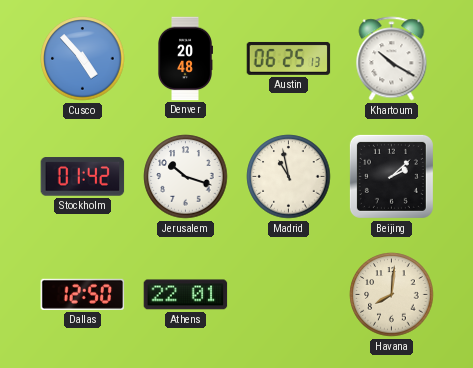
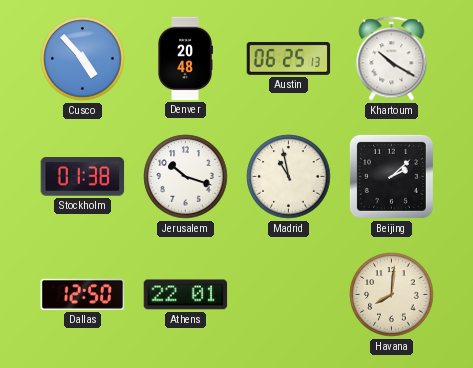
Stockholm: 01:42 -> 01:38
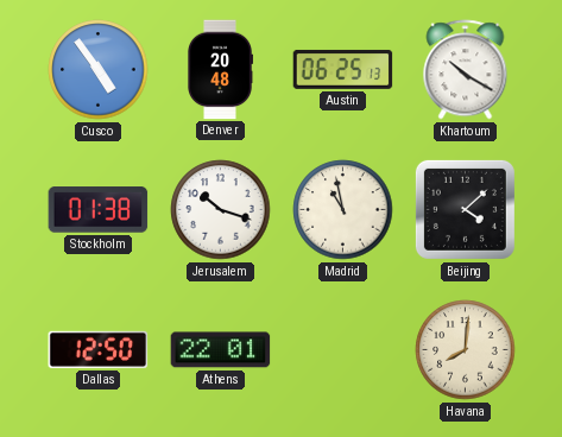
Cusco: 4:53 -> 4:54
Beijing: 2:08 -> 4:08
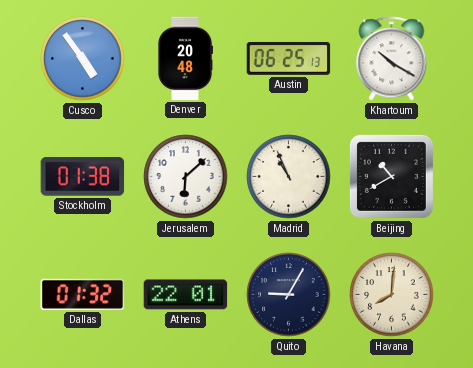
Jerusalem: 10:18 -> 6:08
Madrid: 10:58 -> 10:56
Beijing: 4:08 -> 10:40
Dallas: 12:50 -> 01:32
Quito: none -> 9:05
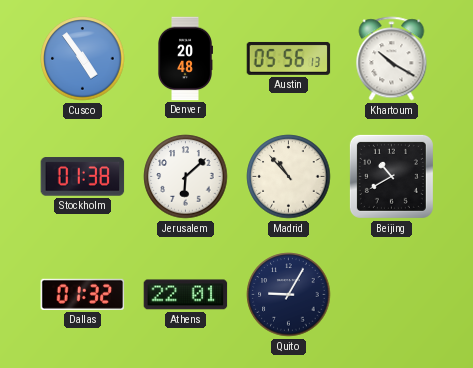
Austin: 06:25 -> 05:56
Madrid: 10:56 -> 10:53
Havana: 8:01 -> none
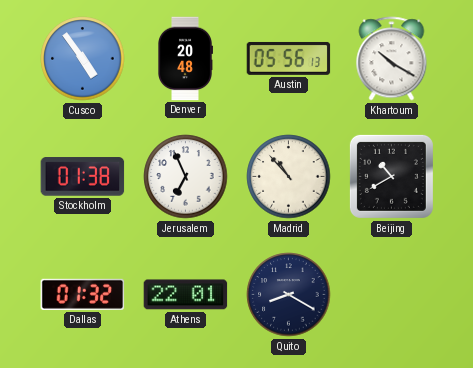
Jerusalem: 6:08 -> 6:56
Quito: 9:05 -> 8:20
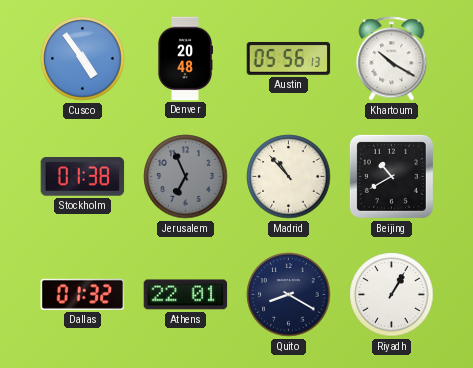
Jerusalem dial: white -> grey
Riyadh: none -> 1:05
